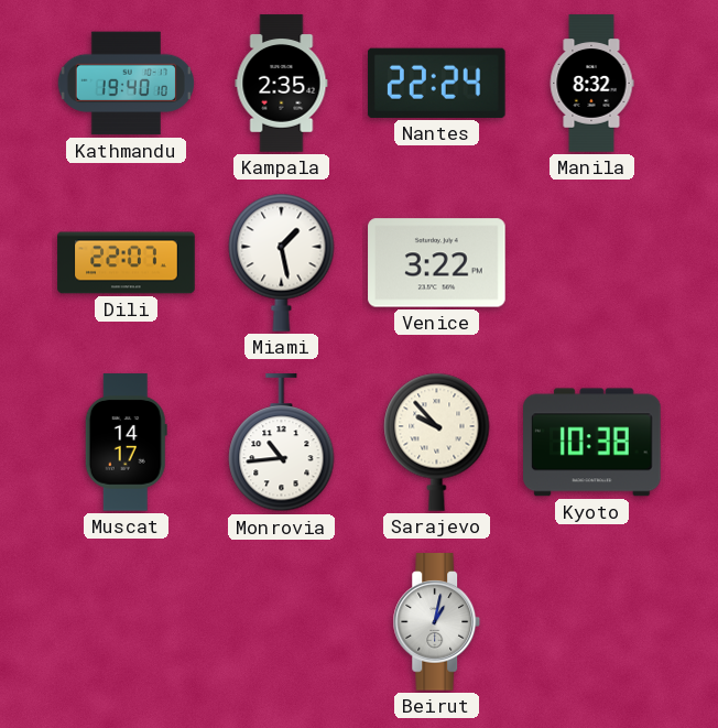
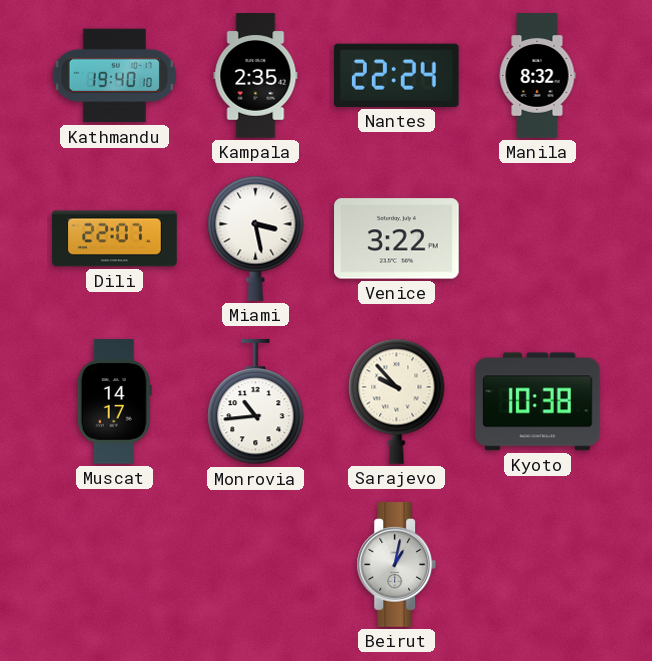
Miami: 1:28 -> 3:28
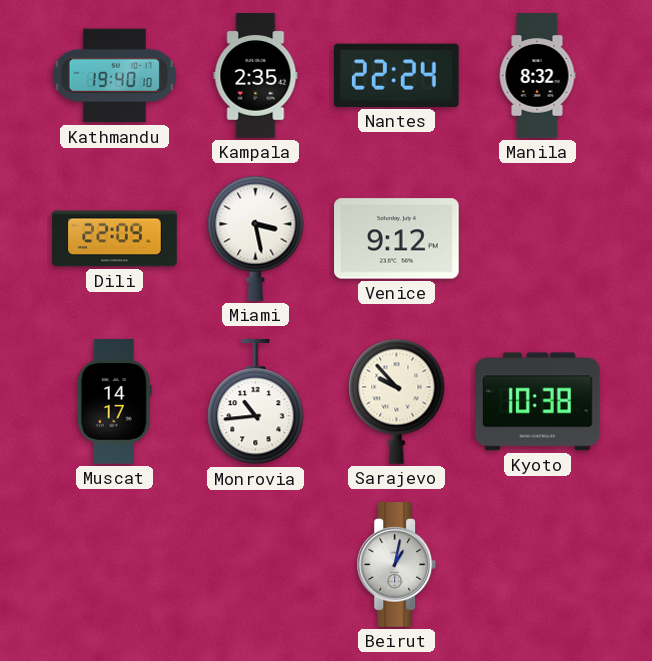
Dili: 22:07 -> 22:09
Venice: 3:22 -> 9:12
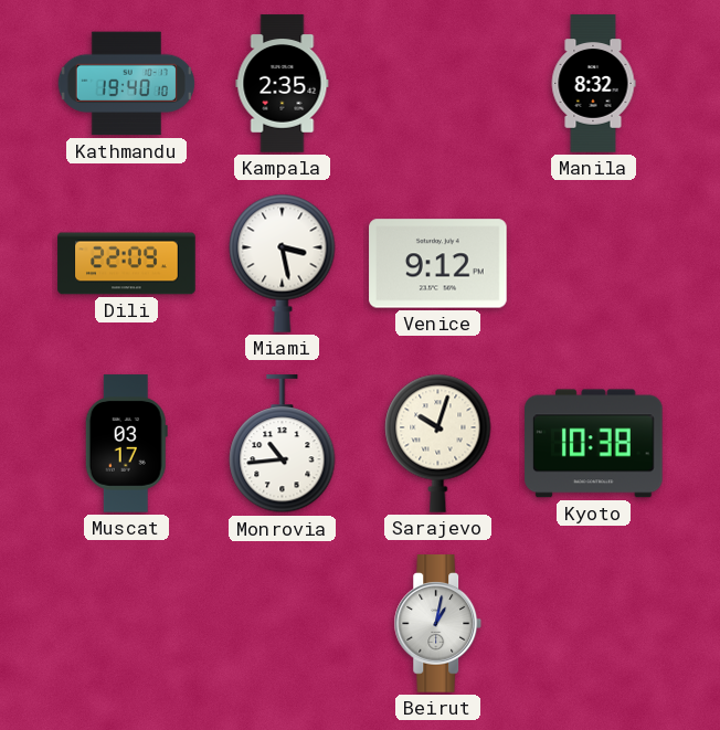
Nantes: 22:24 -> none
Muscat: 14:17 -> 03:17
Sarajevo: 9:53 -> 10:03
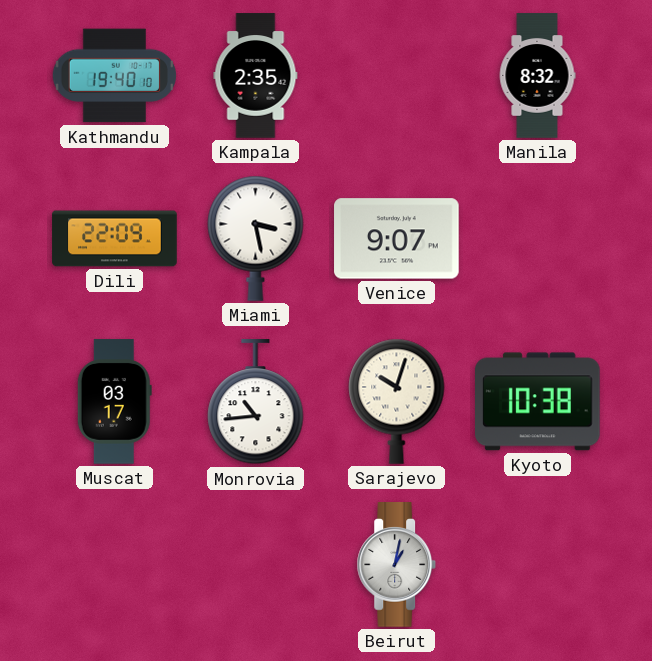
Venice: 9:12 -> 9:07
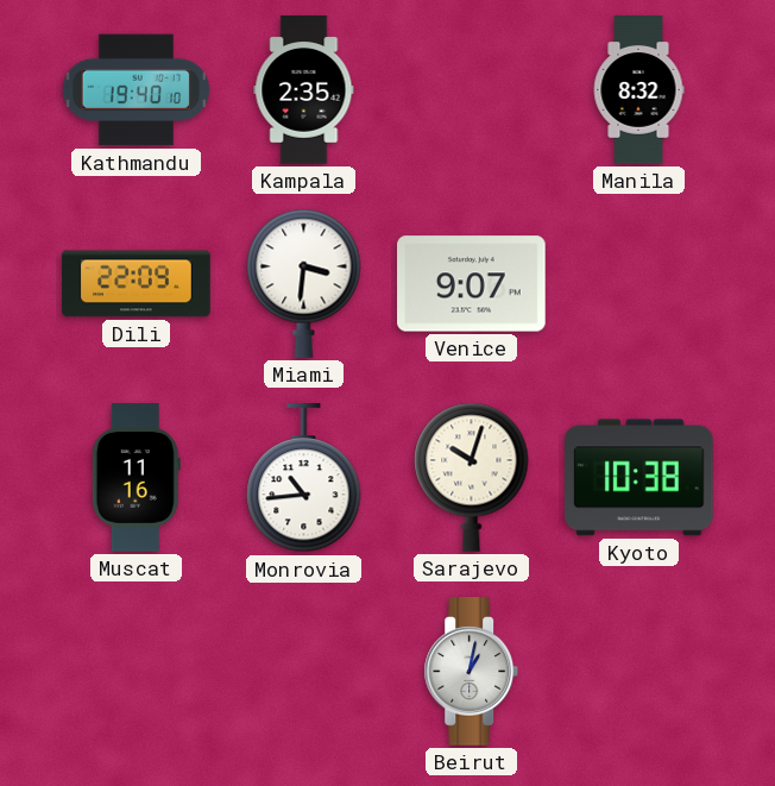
Miami: 3:28 -> 3:31
Muscat: 03:17 -> 11:16
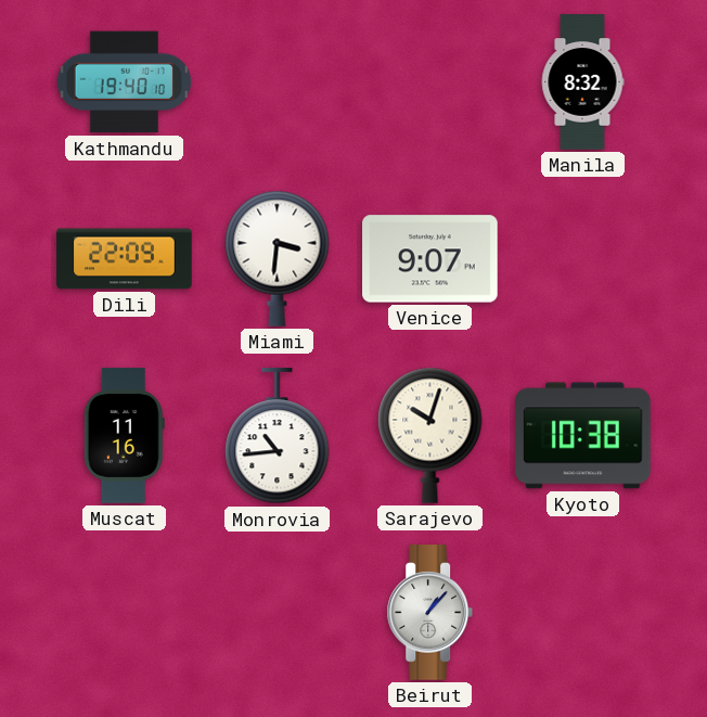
Kampala: 2:35 -> none
Beirut: 1:02 -> 1:07
